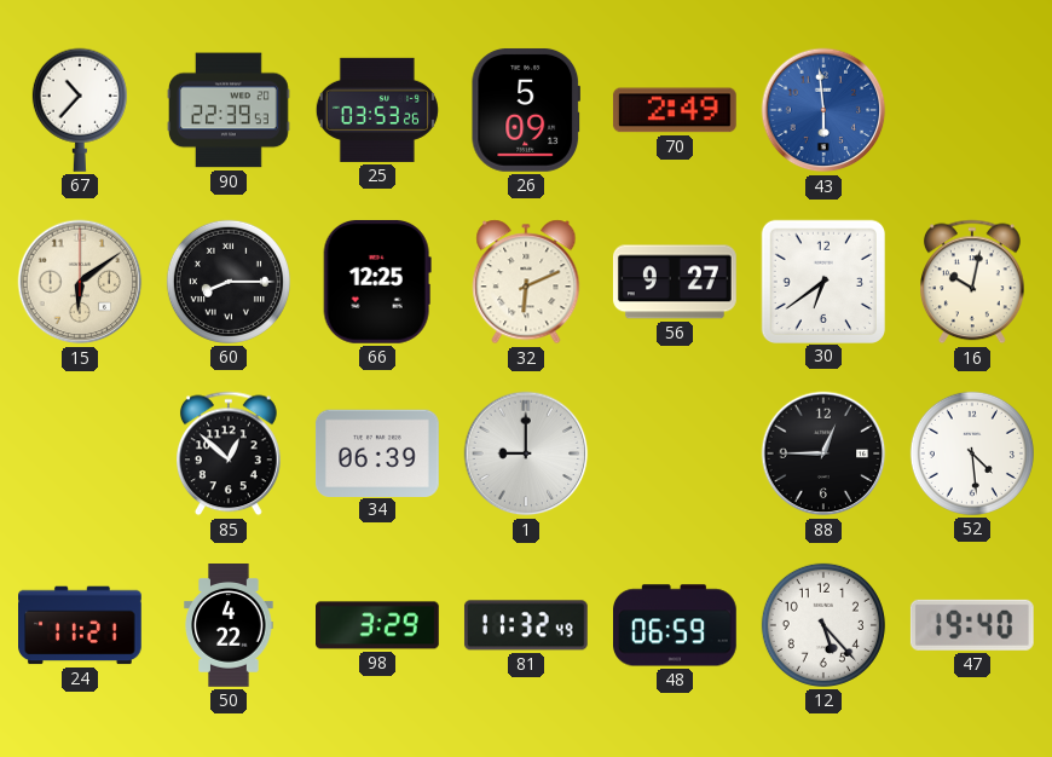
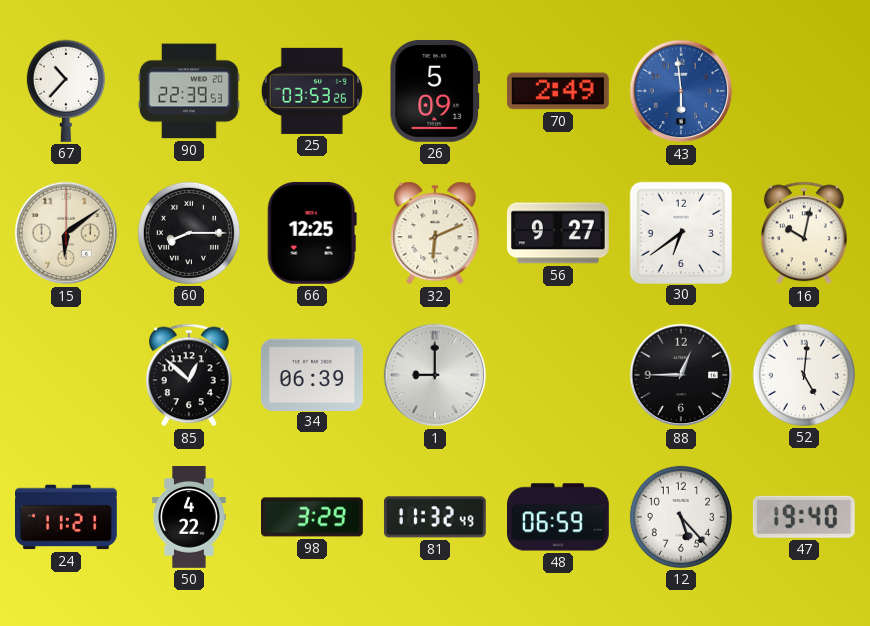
52: 4:29 -> 5:01
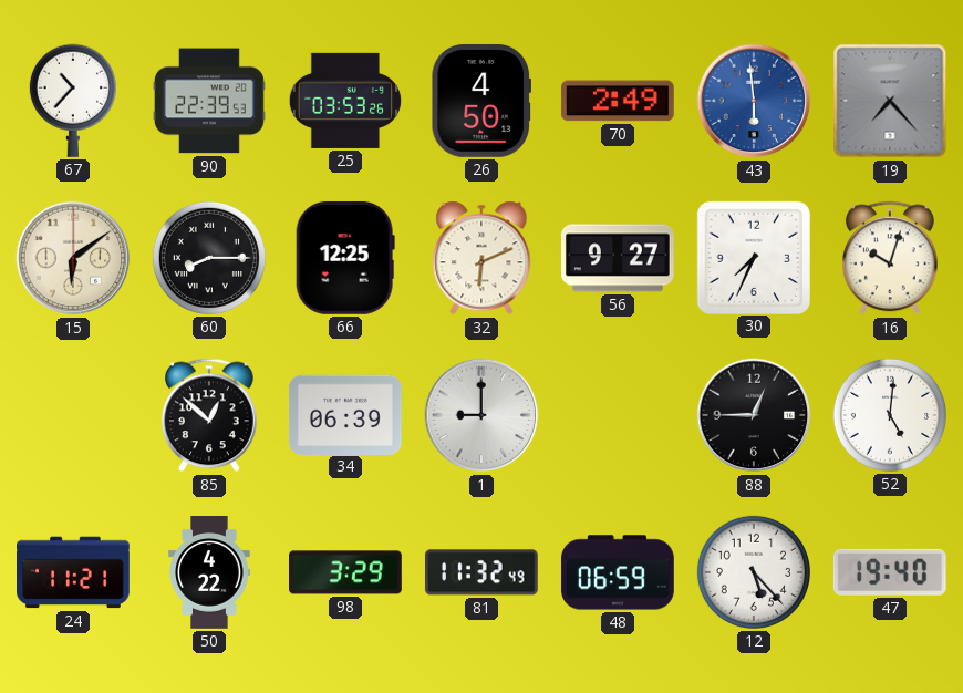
26: 5:09 -> 4:50
19: none -> 7:23
30: 6:39 -> 7:34
16: 10:02 -> 10:03
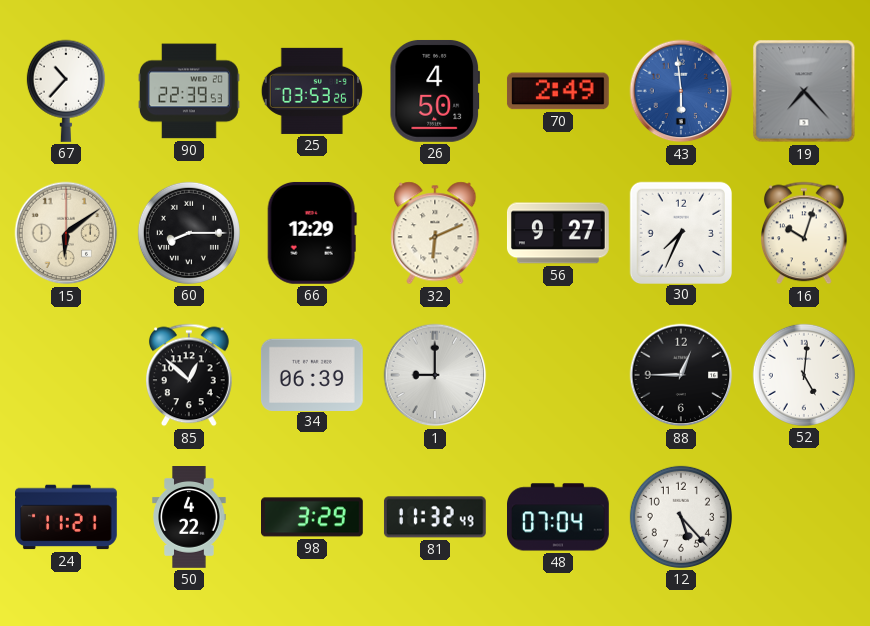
66: 12:25 -> 12:29
48: 06:59 -> 07:04
47: 19:40 -> none
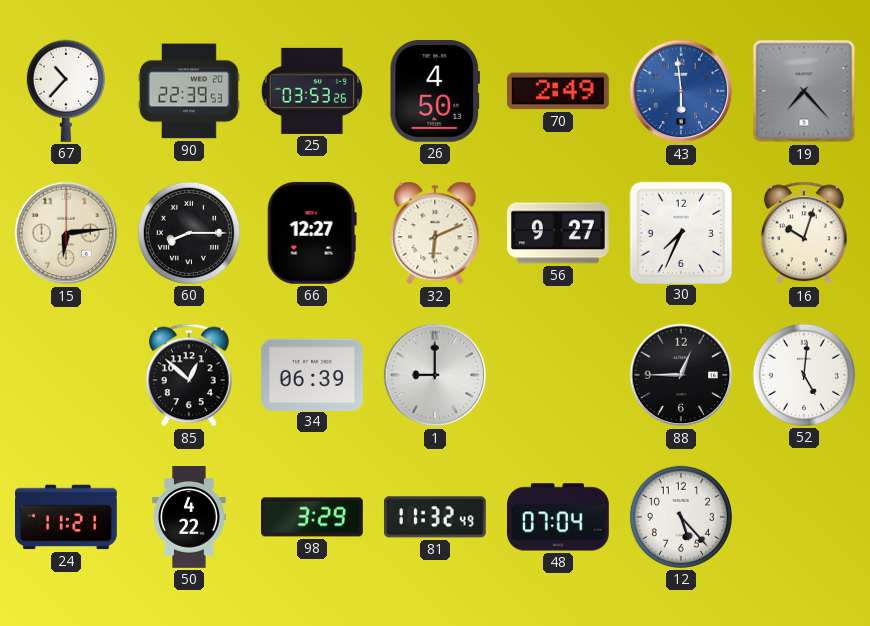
15: 6:09 -> 6:14
66: 12:29 -> 12:27
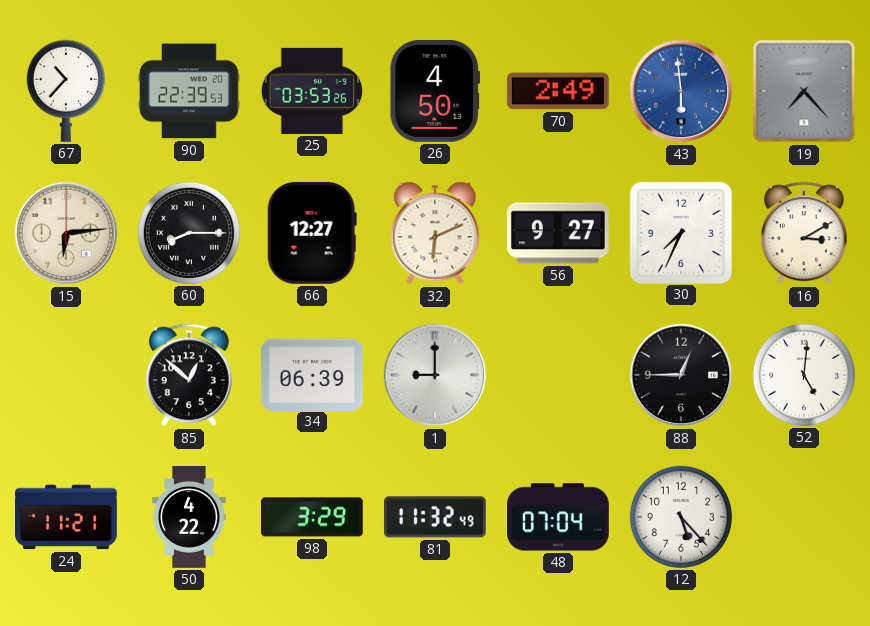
16: 10:03 -> 3:10
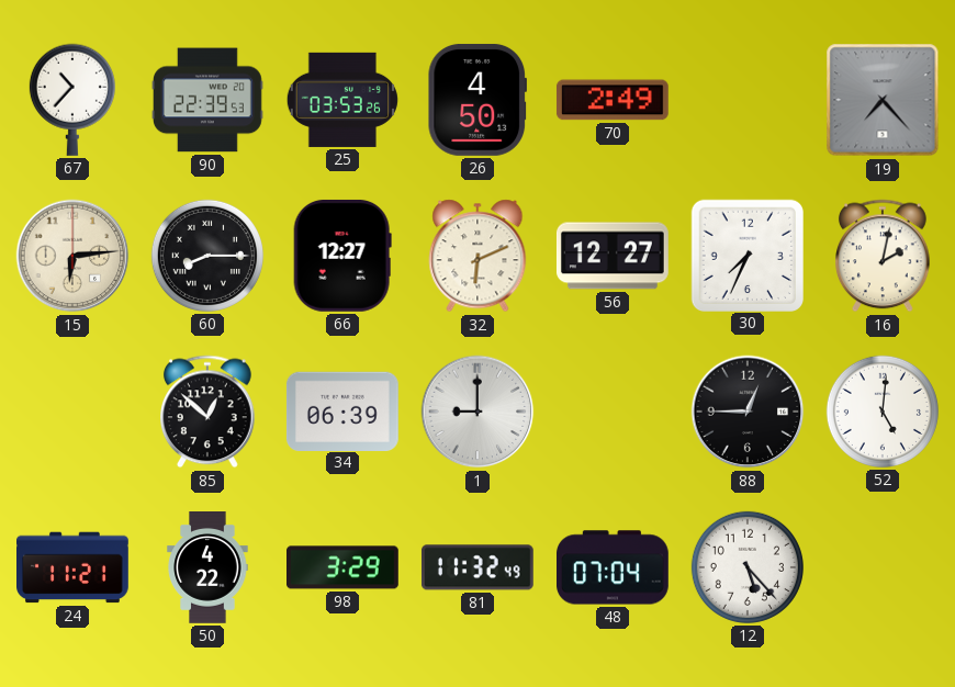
43: 5:59 -> none
56: 9:27 -> 12:27
16: 3:10 -> 2:02
